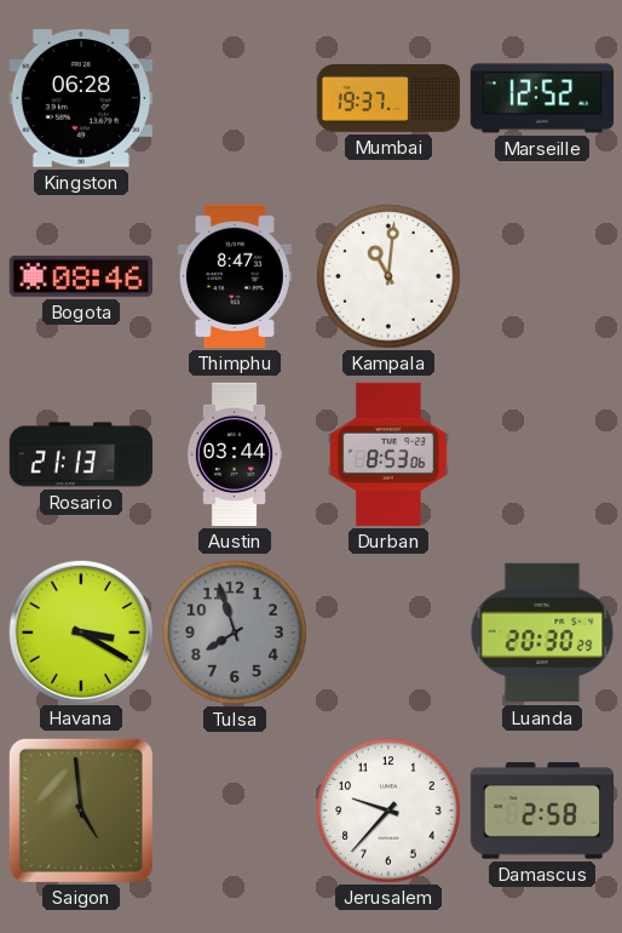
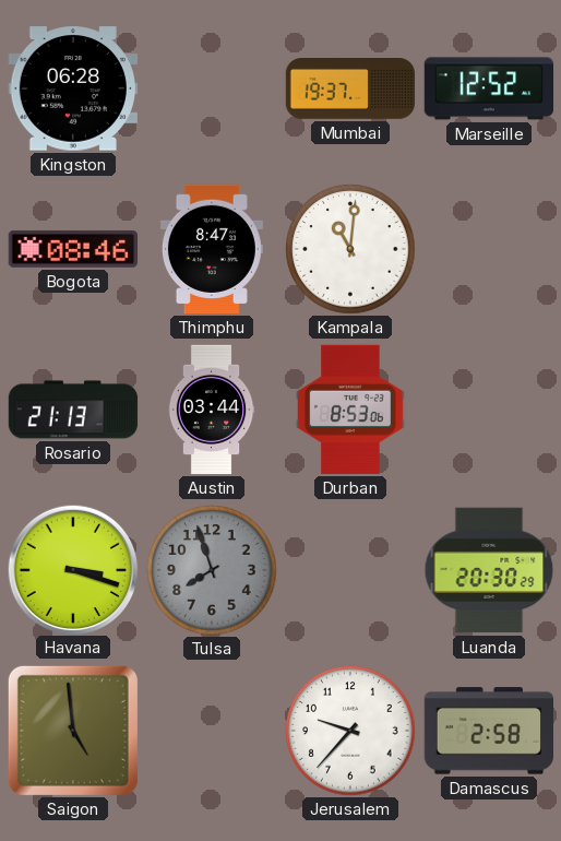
Havana: 3:20 -> 3:18
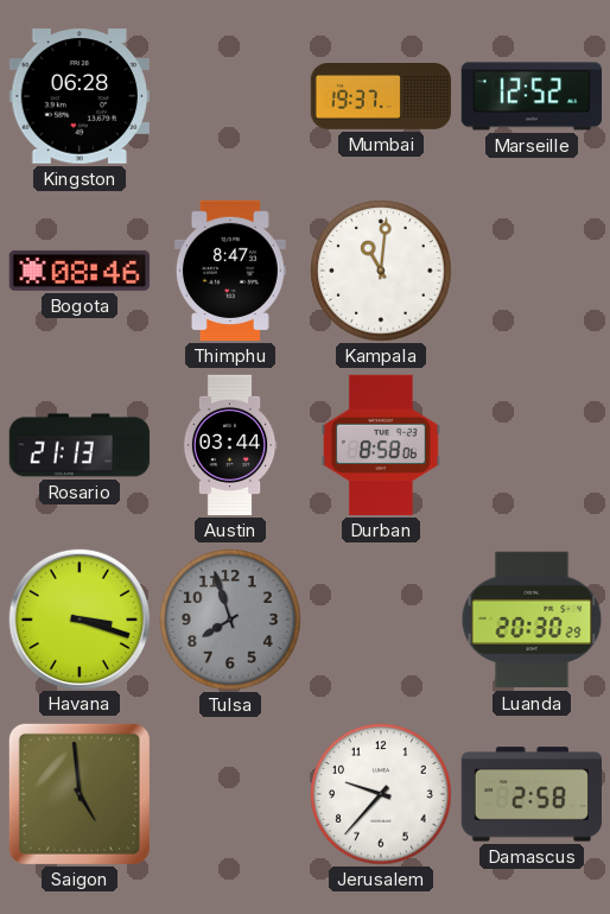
Durban: 8:53 -> 8:58
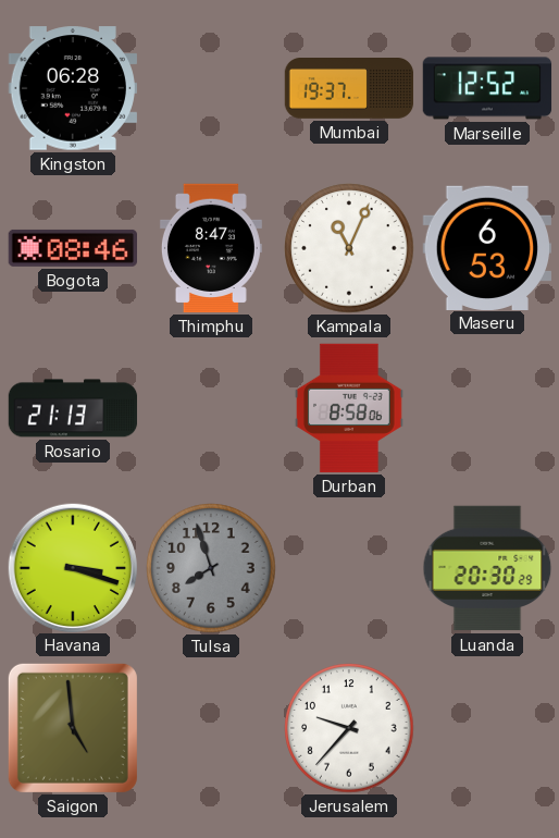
Kampala: 11:01 -> 11:04
Maseru: none -> 6:53
Austin: 03:44 -> none
Damascus: 2:58 -> none
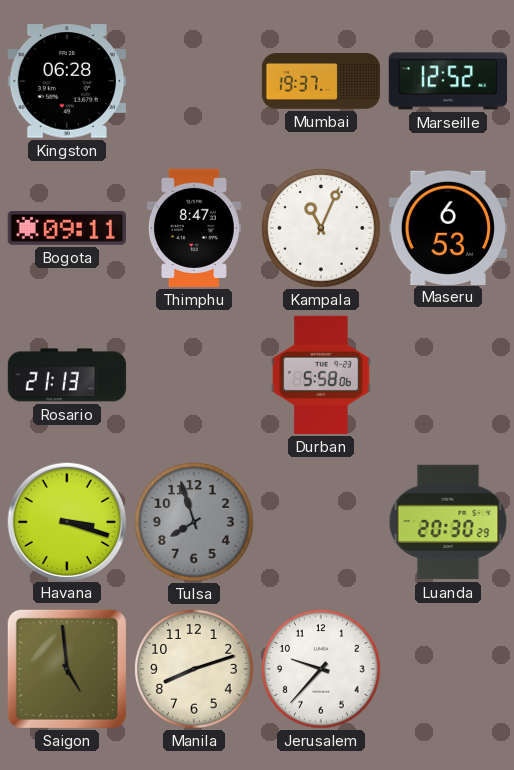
Bogota: 08:46 -> 09:11
Durban: 8:58 -> 5:58
Manila: none -> 8:12
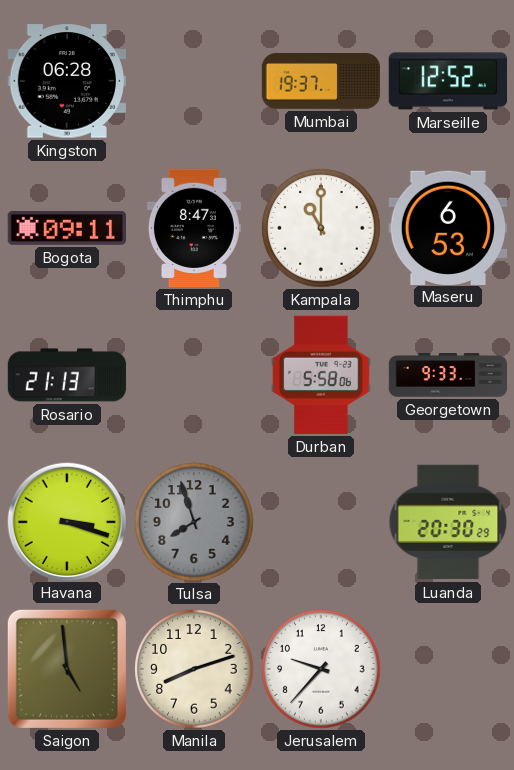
Kampala: 11:04 -> 11:00
Georgetown: none -> 9:33
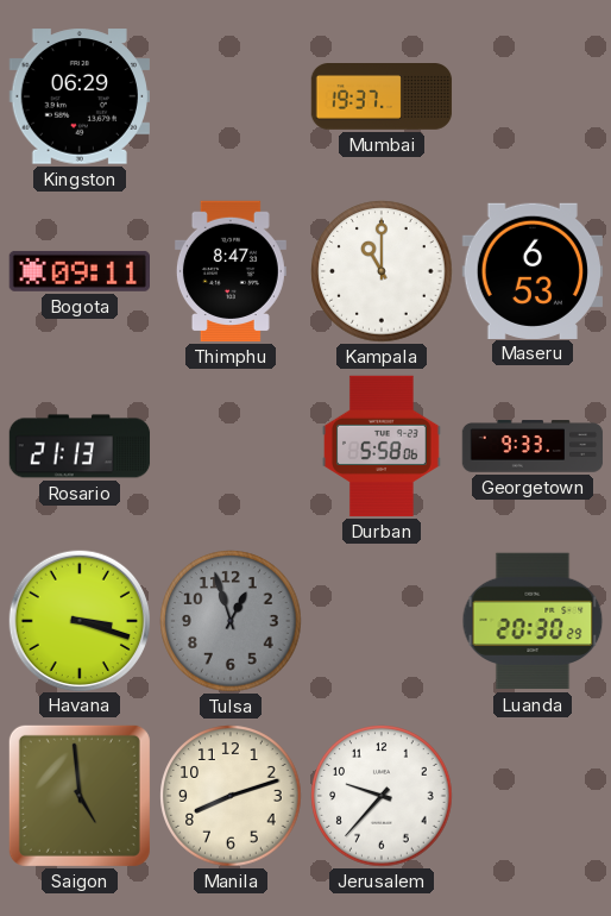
Kingston: 06:28 -> 06:29
Marseille: 12:52 -> none
Tulsa: 7:57 -> 12:57
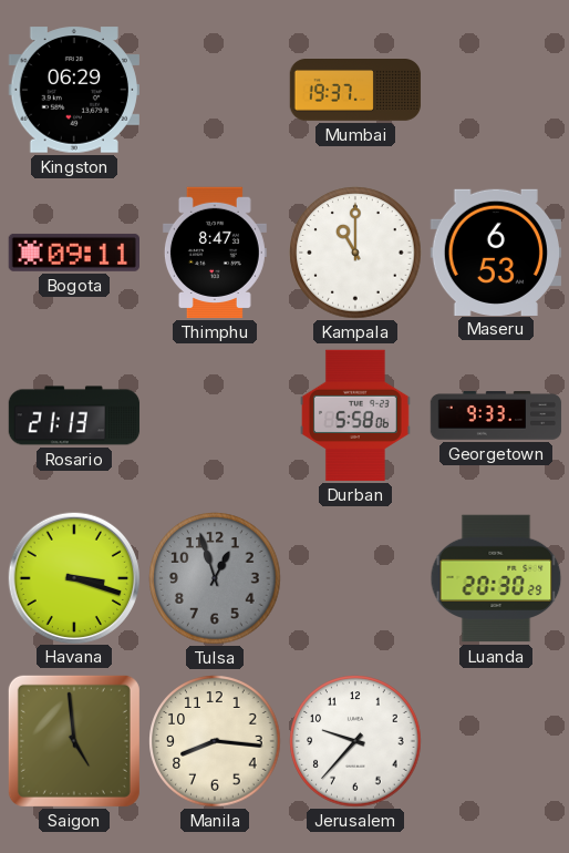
Manila: 8:12 -> 8:16
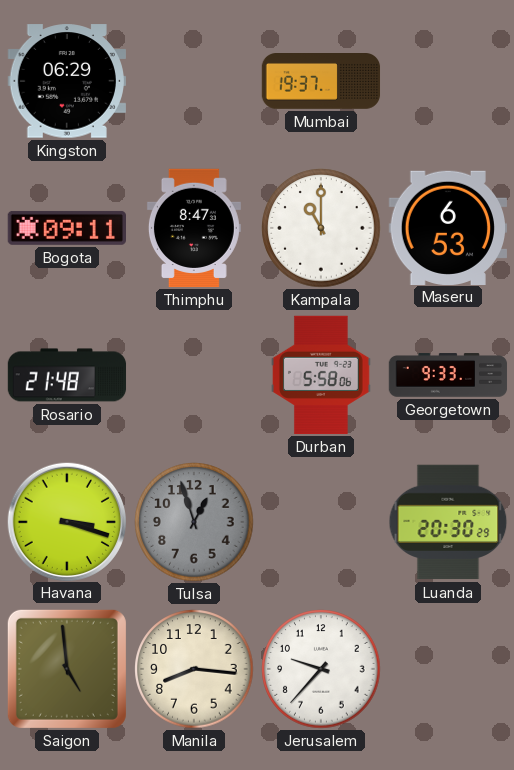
Rosario: 21:13 -> 21:48
